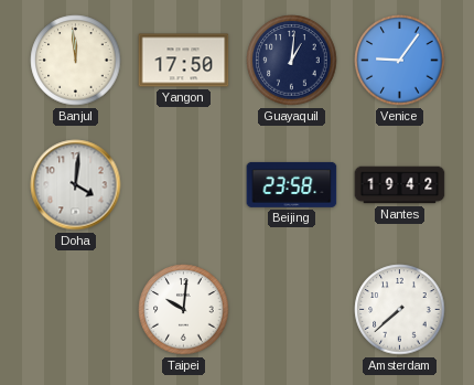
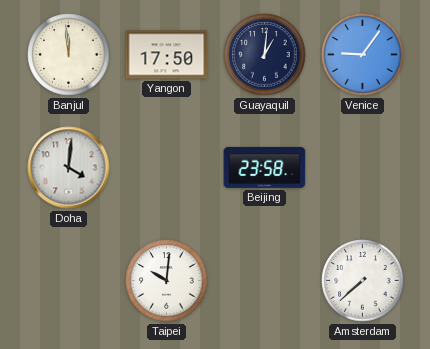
Nantes: 19:42 -> none
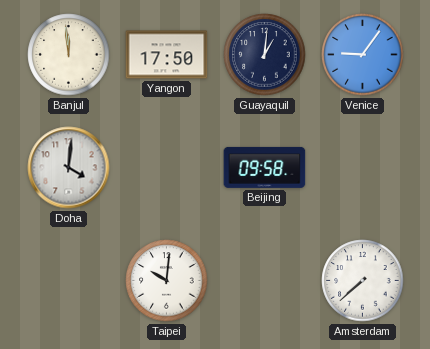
Beijing: 23:58 -> 09:58
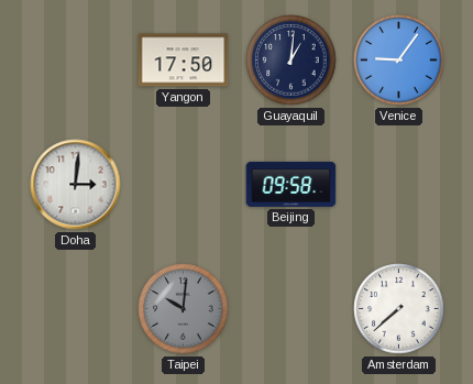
Banjul: 11:59 -> none
Doha: 4:01 -> 3:01
Taipei dial: white -> grey
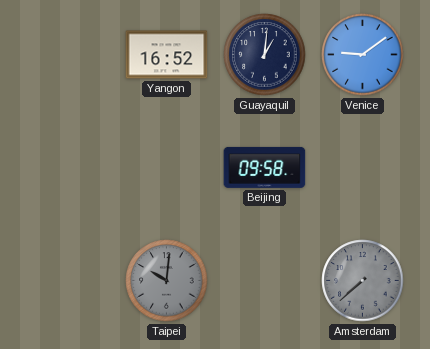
Yangon: 17:50 -> 16:52
Venice: 9:06 -> 9:09
Doha: 3:01 -> none
Amsterdam dial: white -> grey
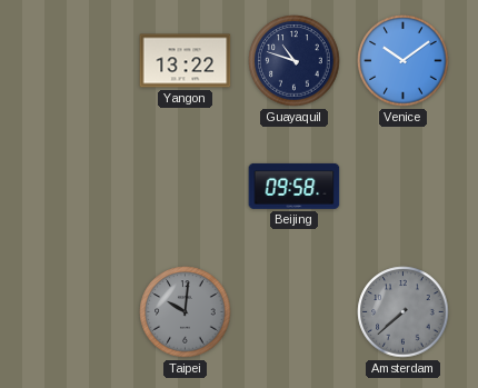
Yangon: 16:52 -> 13:22
Guayaquil: 1:01 -> 10:48
Venice: 9:09 -> 10:09
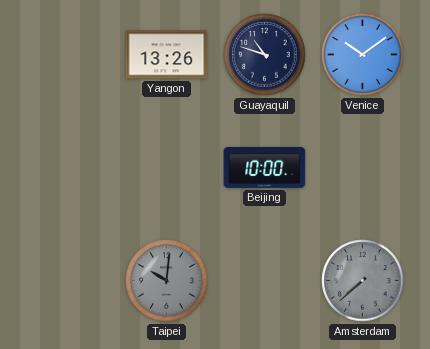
Yangon: 13:22 -> 13:26
Beijing: 09:58 -> 10:00
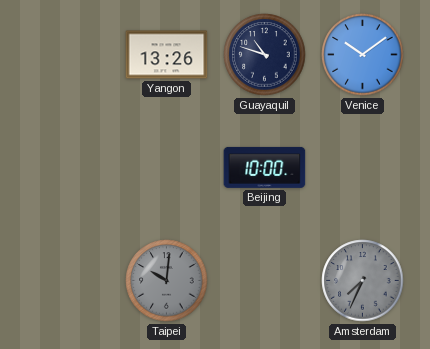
Amsterdam: 7:38 -> 7:34
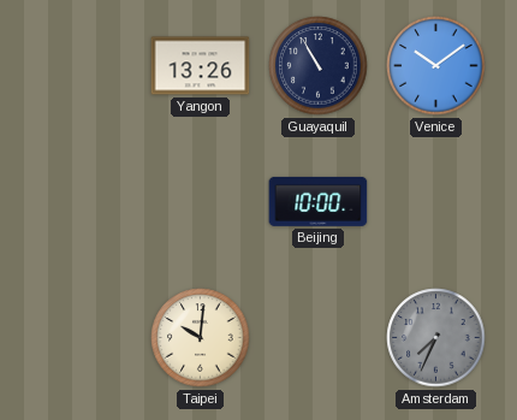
Guayaquil: 10:48 -> 10:55
Taipei dial: grey -> cream
